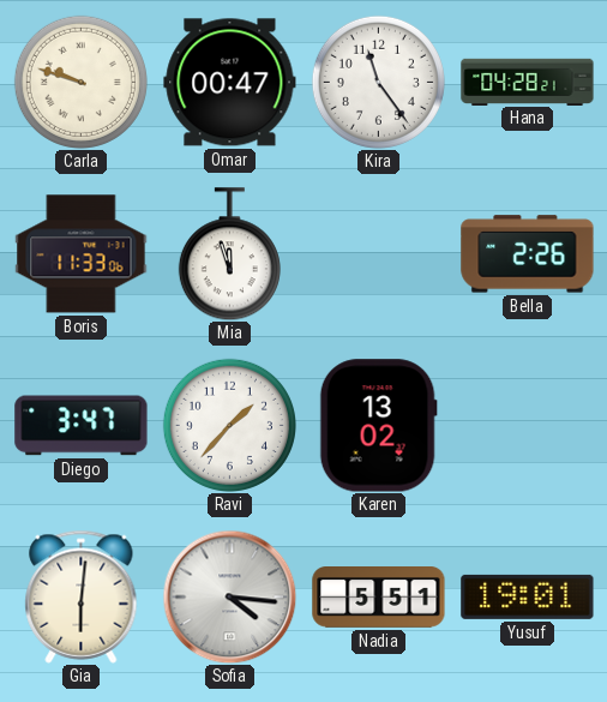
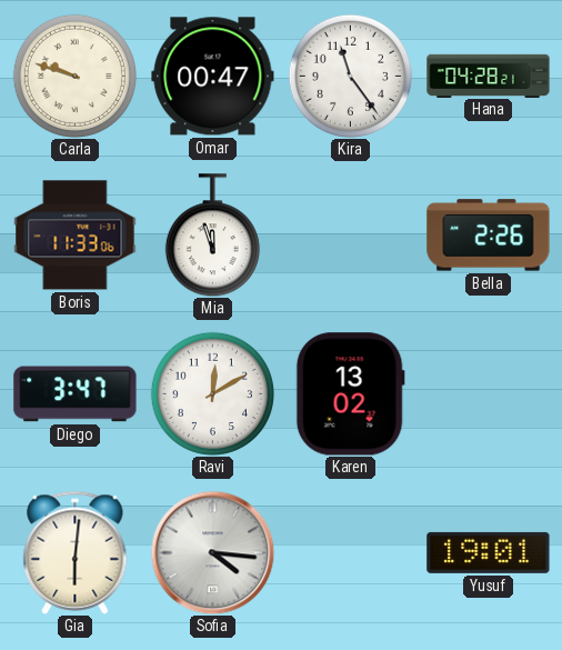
Ravi: 1:37 -> 12:10
Nadia: 5:51 -> none
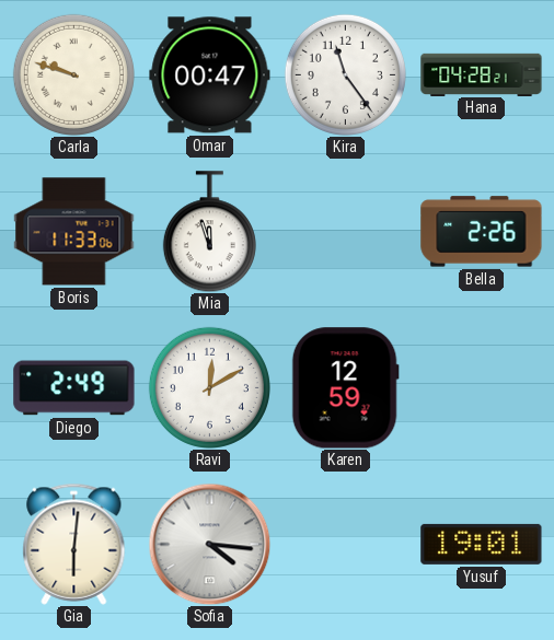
Diego: 3:47 -> 2:49
Karen: 13:02 -> 12:59
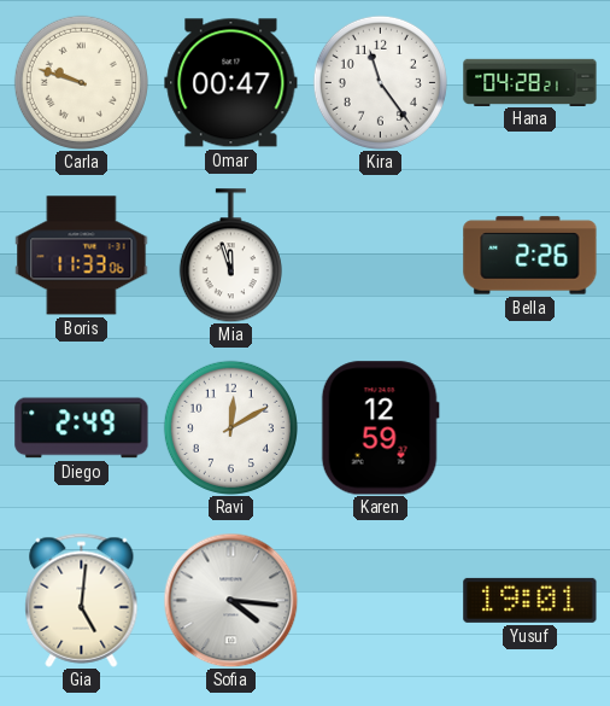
Gia: 6:01 -> 5:01
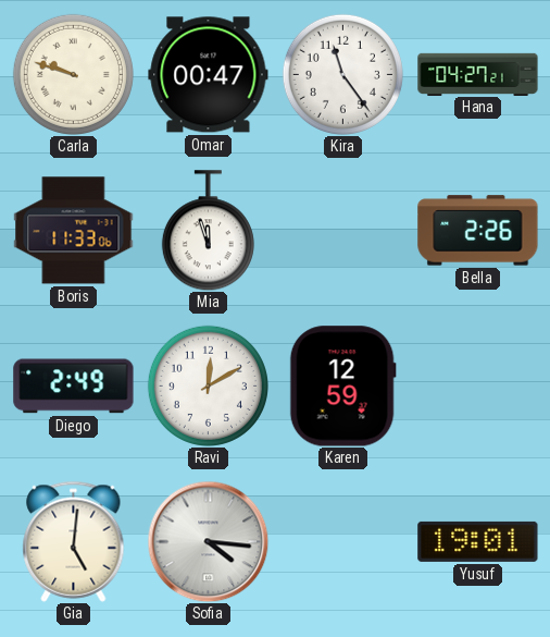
Hana: 04:28 -> 04:27
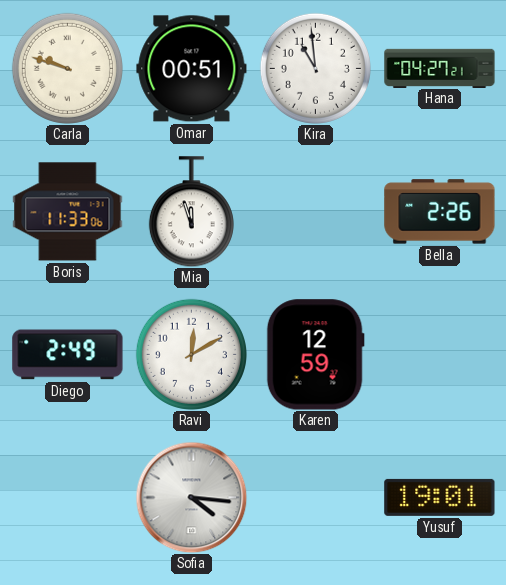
Omar: 00:47 -> 00:51
Kira: 11:24 -> 10:59
Gia: 5:01 -> none
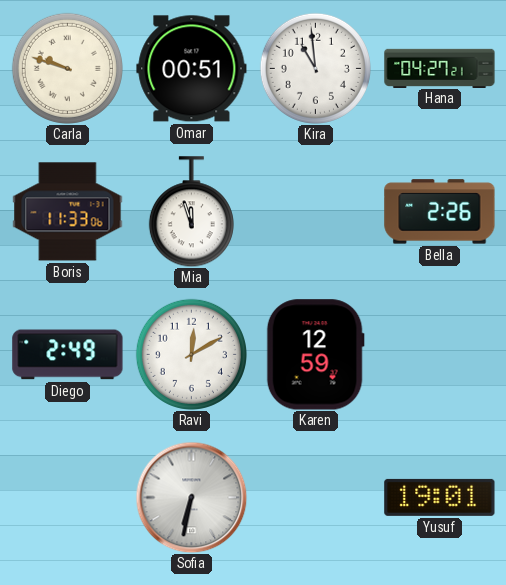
Sofia: 4:16 -> 6:32
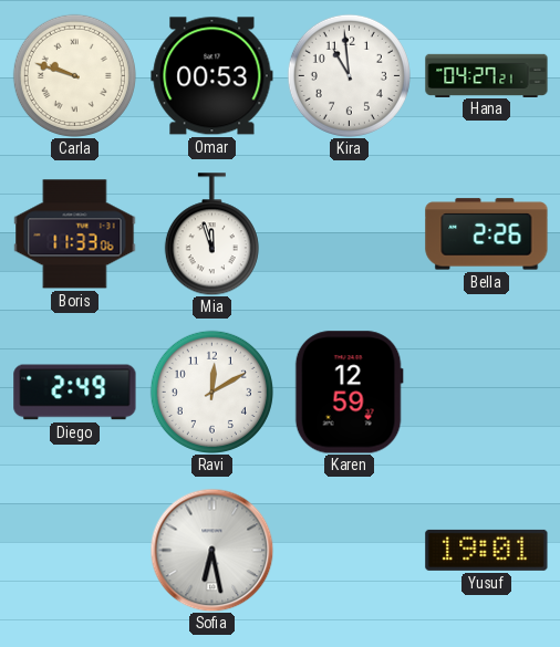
Omar: 00:51 -> 00:53
Sofia: 6:32 -> 6:28
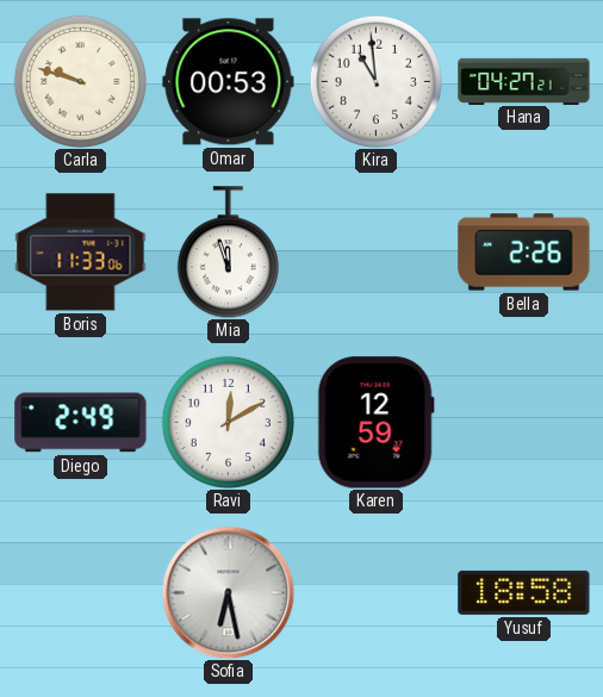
Yusuf: 19:01 -> 18:58
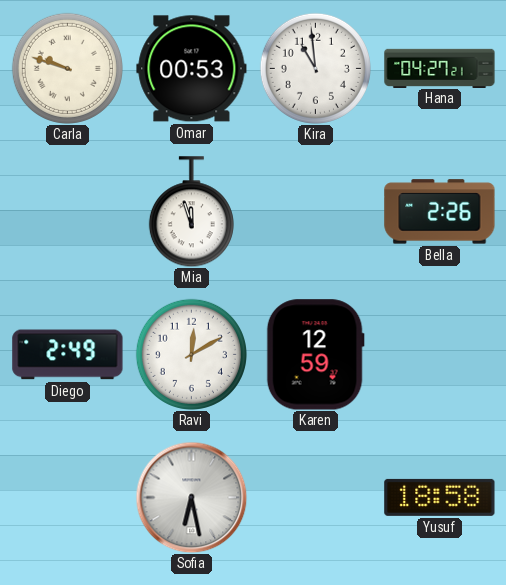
Boris: 11:33 -> none
